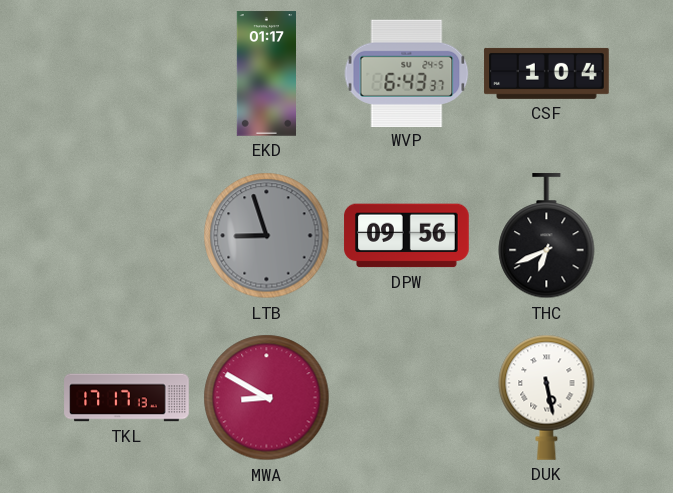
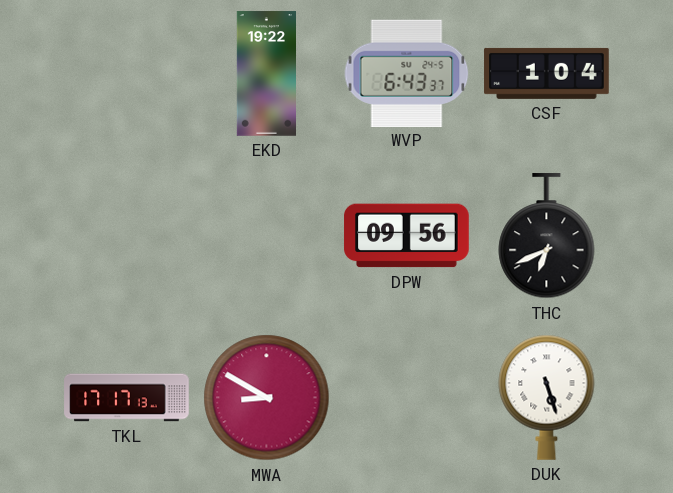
EKD: 01:17 -> 19:22
LTB: 8:57 -> none
DUK: 5:28 -> 5:27
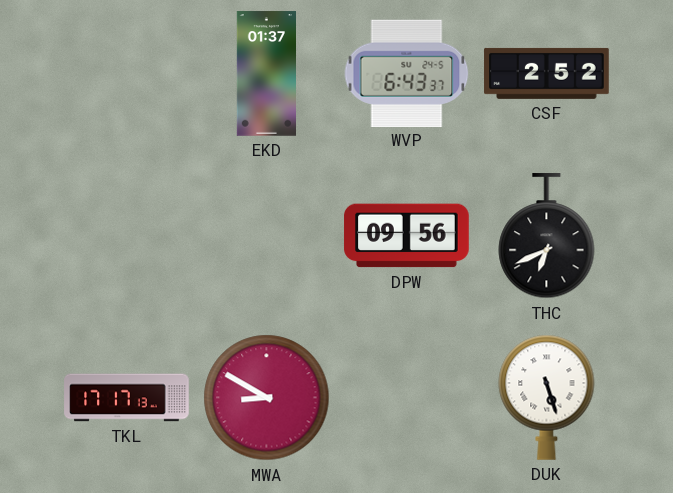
EKD: 19:22 -> 01:37
CSF: 1:04 -> 2:52
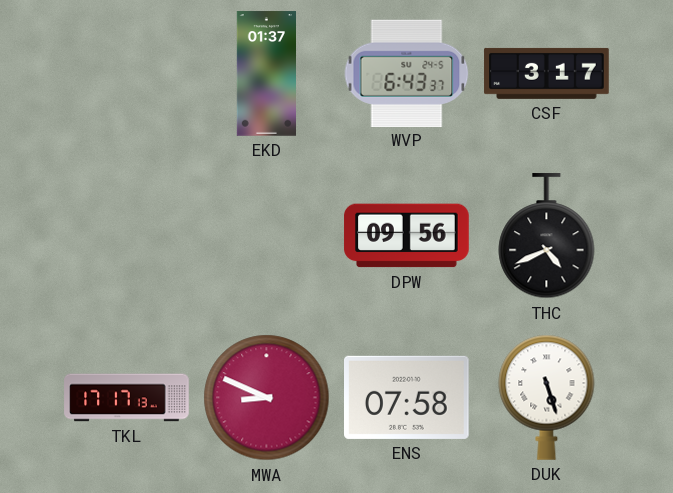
CSF: 2:52 -> 3:17
THC: 6:41 -> 4:41
MWA: 8:50 -> 8:49
ENS: none -> 07:58
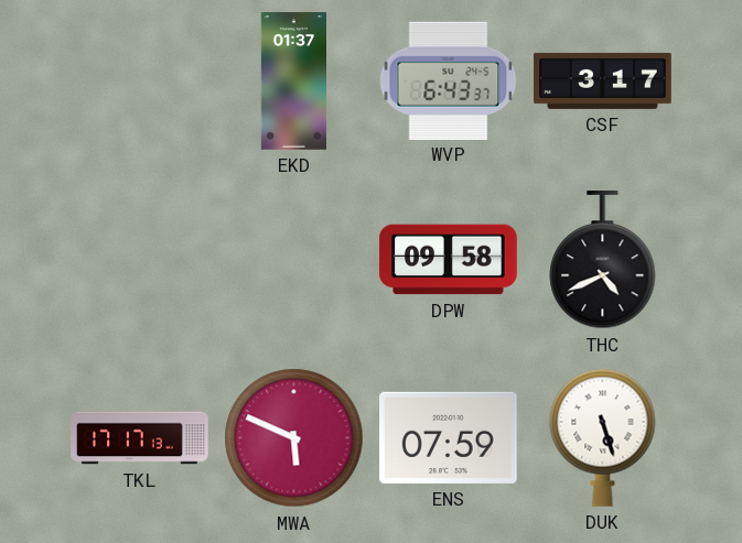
DPW: 09:56 -> 09:58
MWA: 8:49 -> 5:49
ENS: 07:58 -> 07:59
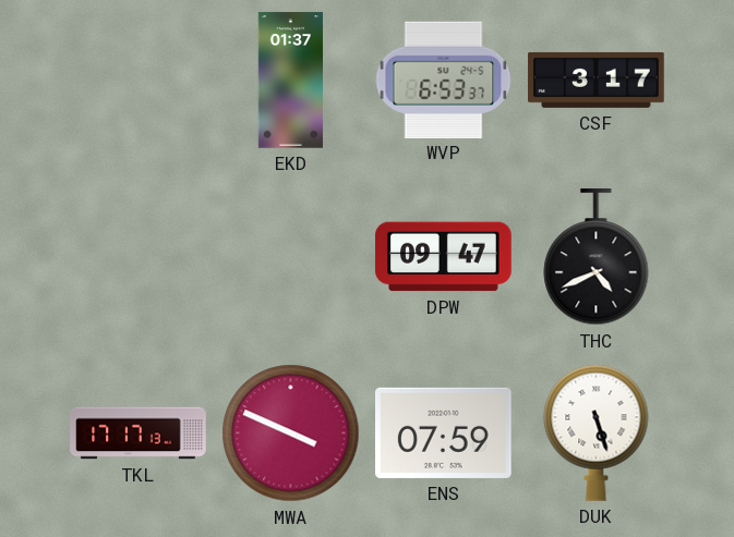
WVP: 6:43 -> 6:53
DPW: 09:58 -> 09:47
MWA: 5:49 -> 3:49
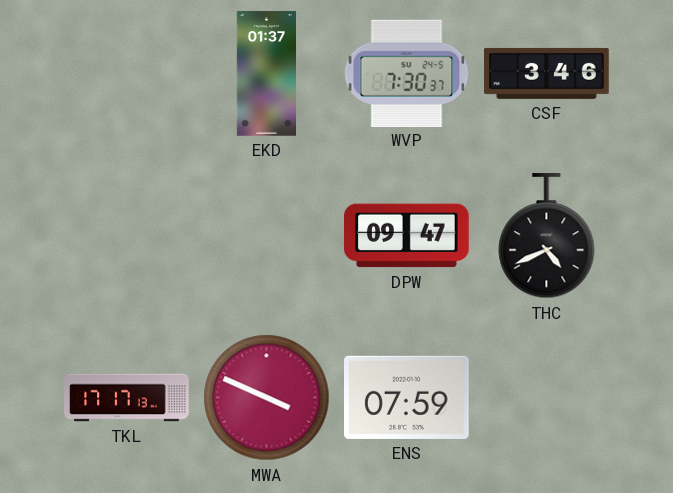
WVP: 6:53 -> 7:30
CSF: 3:17 -> 3:46
DUK: 5:27 -> none
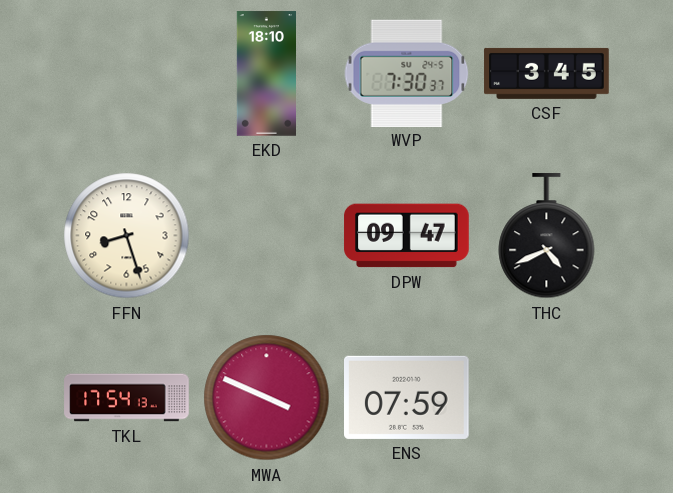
EKD: 01:37 -> 18:10
CSF: 3:46 -> 3:45
FFN: none -> 8:27
TKL: 17:17 -> 17:54
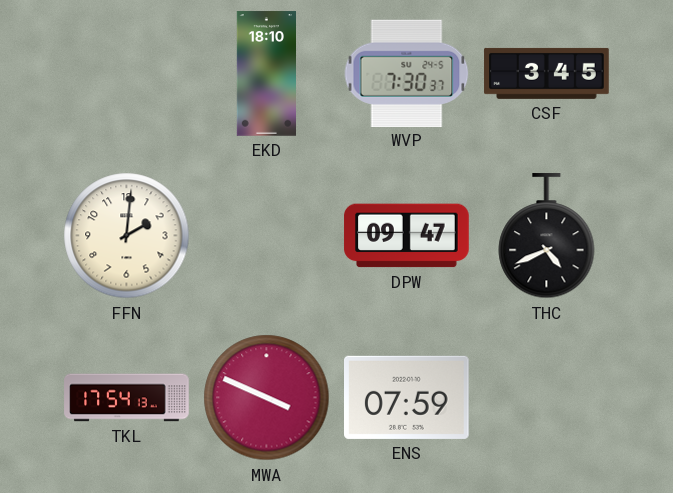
FFN: 8:27 -> 2:01
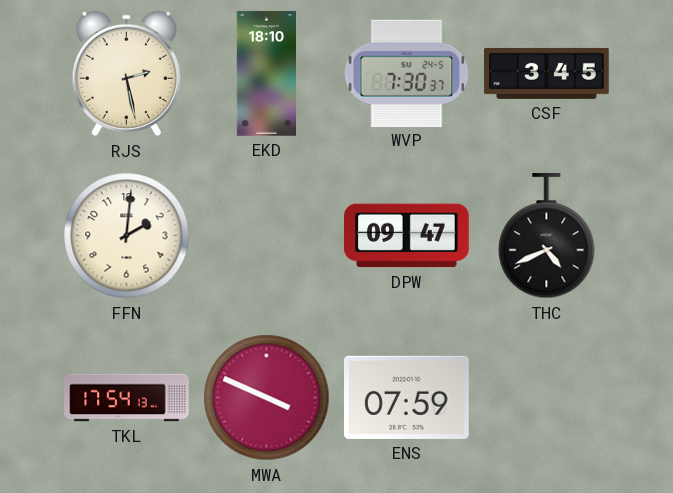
RJS: none -> 2:28
